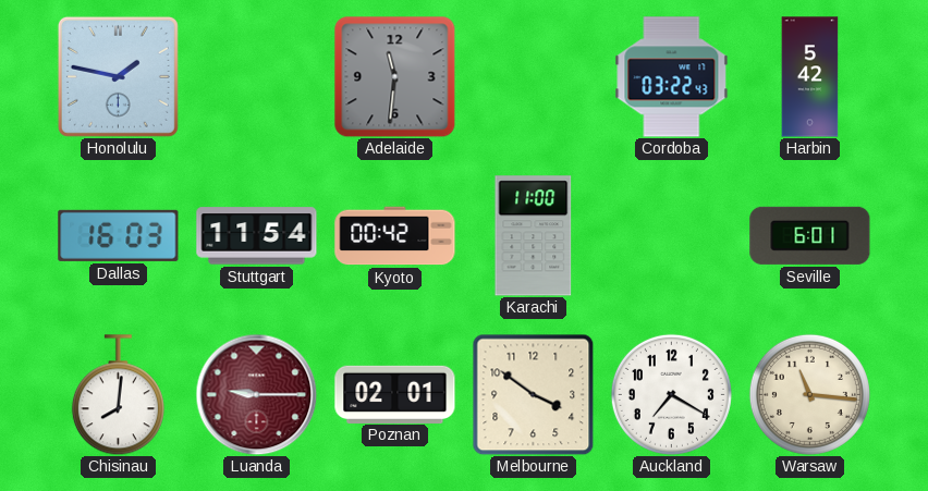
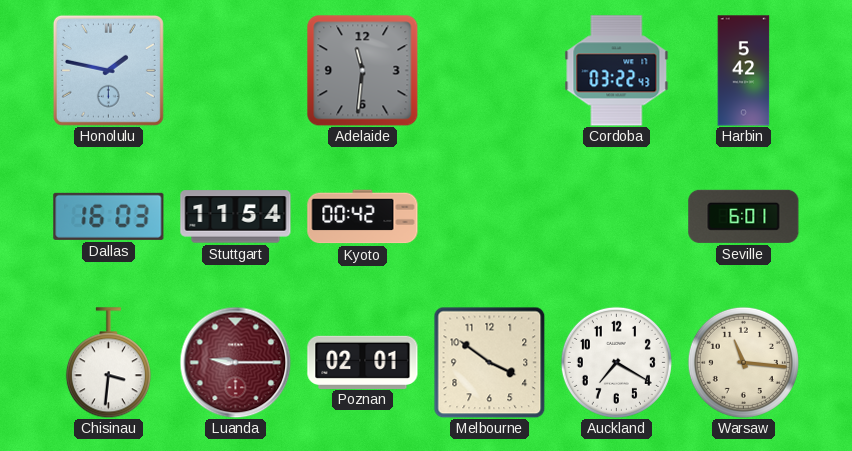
Karachi: 11:00 -> none
Chisinau: 8:01 -> 3:31
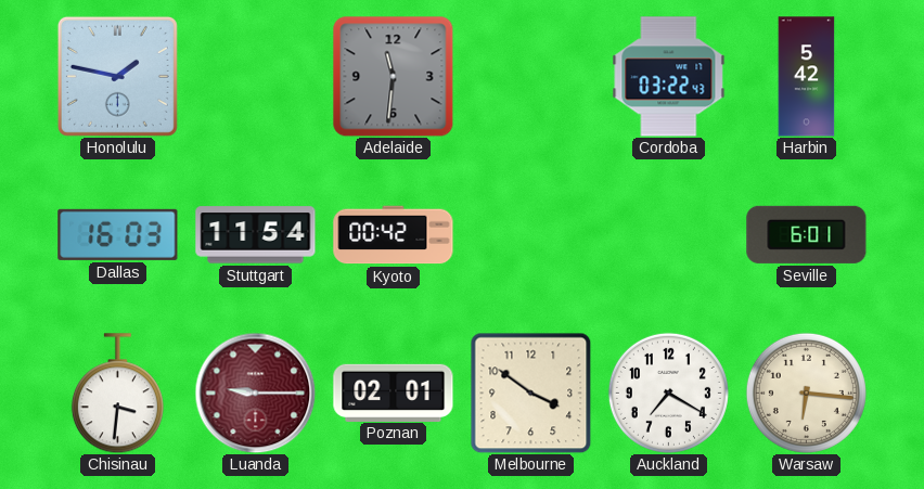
Warsaw: 11:16 -> 6:16
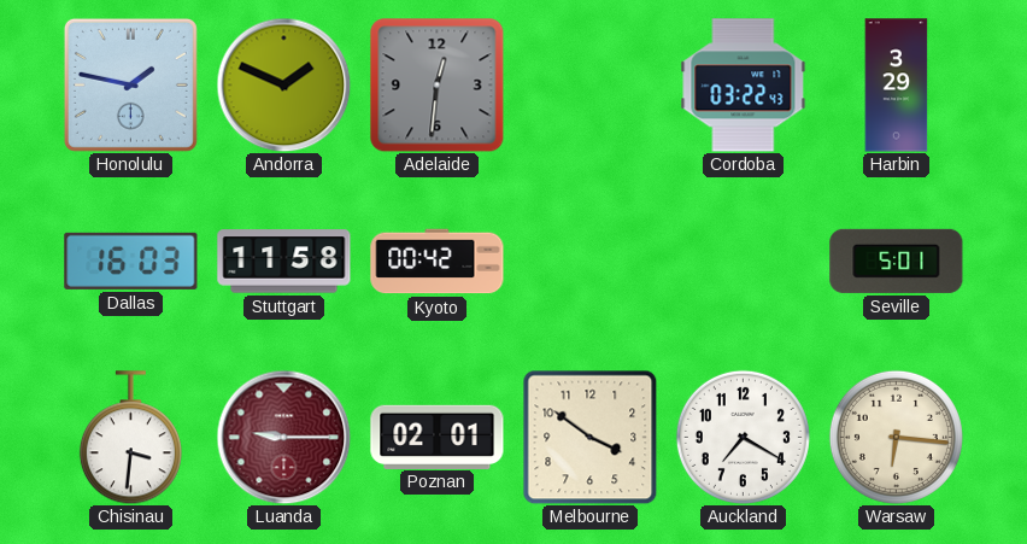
Andorra: none -> 1:49
Adelaide: 11:31 -> 12:31
Harbin: 5:42 -> 3:29
Stuttgart: 11:54 -> 11:58
Seville: 6:01 -> 5:01
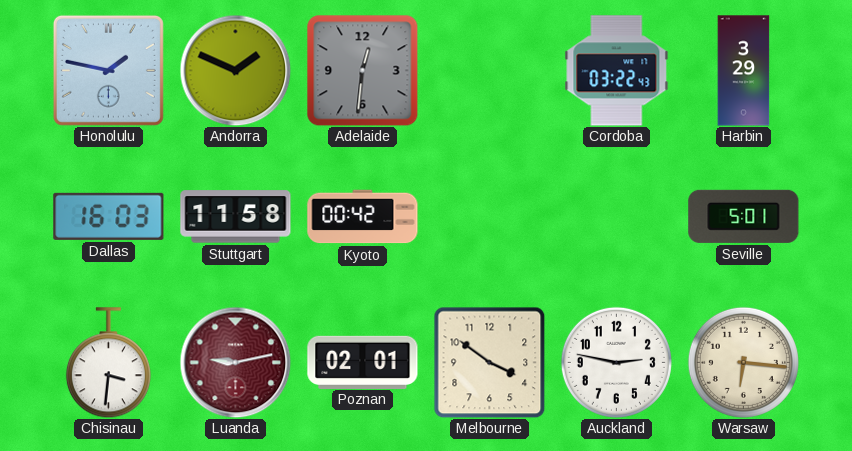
Luanda: 9:15 -> 9:13
Auckland: 7:20 -> 2:47
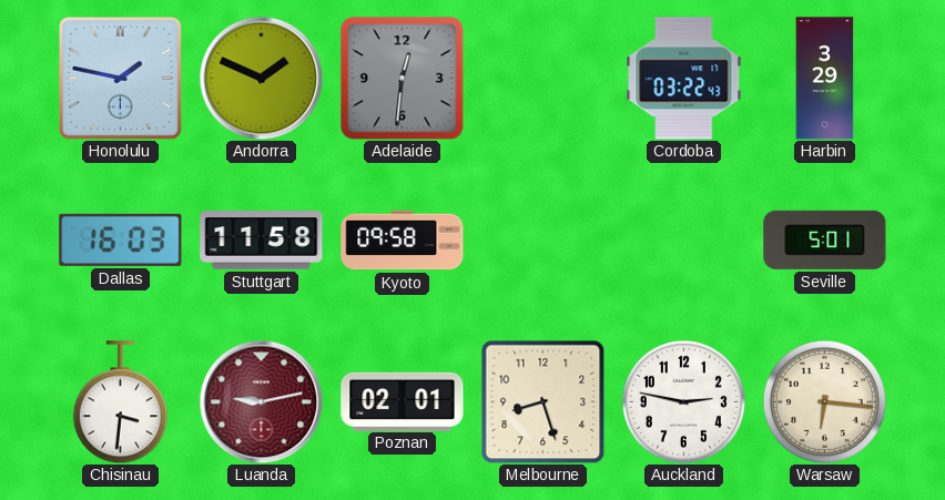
Kyoto: 00:42 -> 09:58
Melbourne: 3:51 -> 8:27
